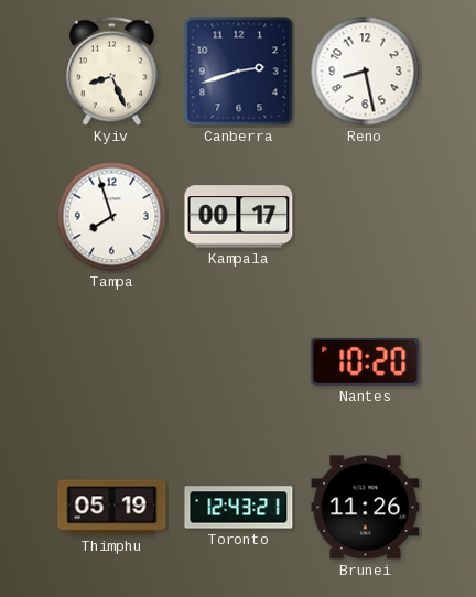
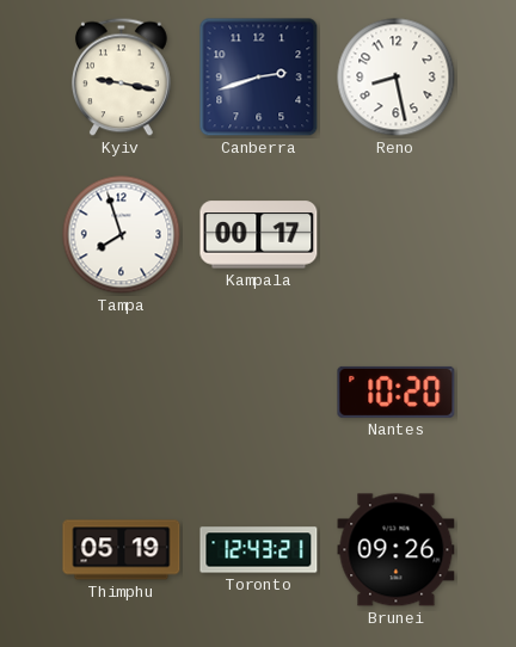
Kyiv: 8:26 -> 9:17
Brunei: 11:26 -> 09:26
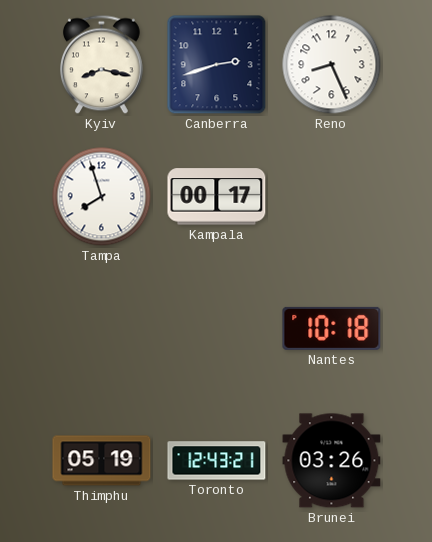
Kyiv: 9:17 -> 8:17
Reno: 8:28 -> 8:26
Nantes: 10:20 -> 10:18
Brunei: 09:26 -> 03:26
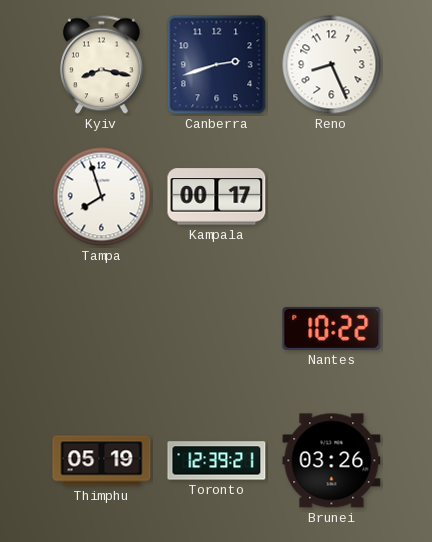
Nantes: 10:18 -> 10:22
Toronto: 12:43 -> 12:39
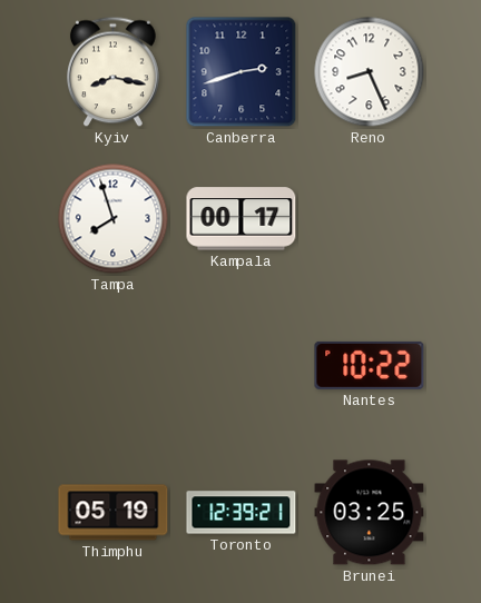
Brunei: 03:26 -> 03:25
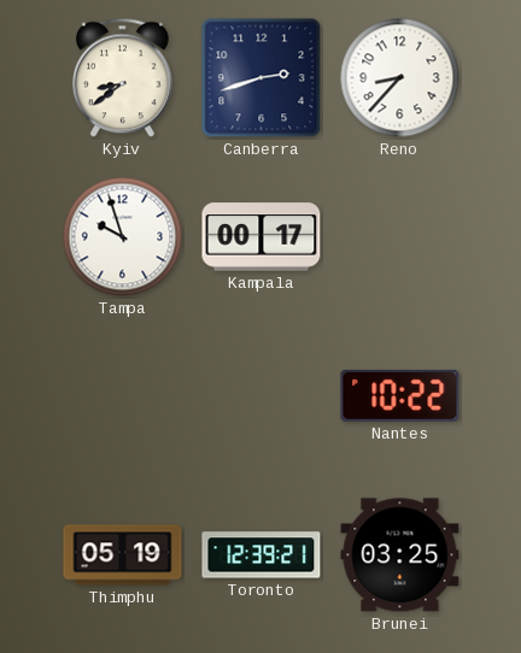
Kyiv: 8:17 -> 8:39
Reno: 8:26 -> 8:37
Tampa: 7:57 -> 9:57
